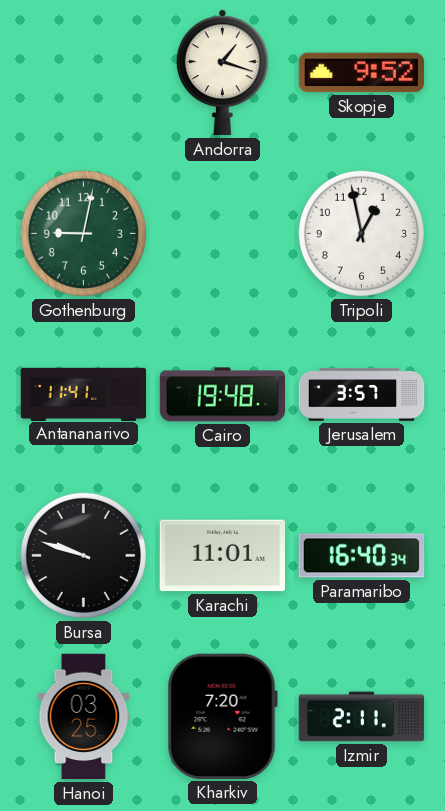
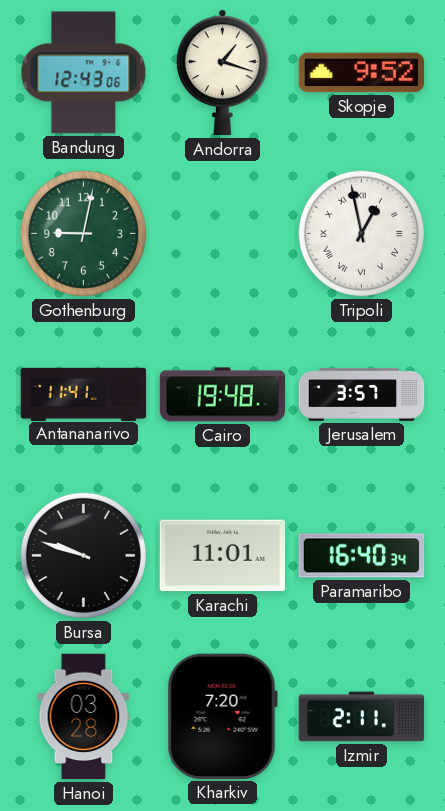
Bandung: none -> 12:43
Tripoli numerals: Arabic -> Roman
Hanoi: 03:25 -> 03:28
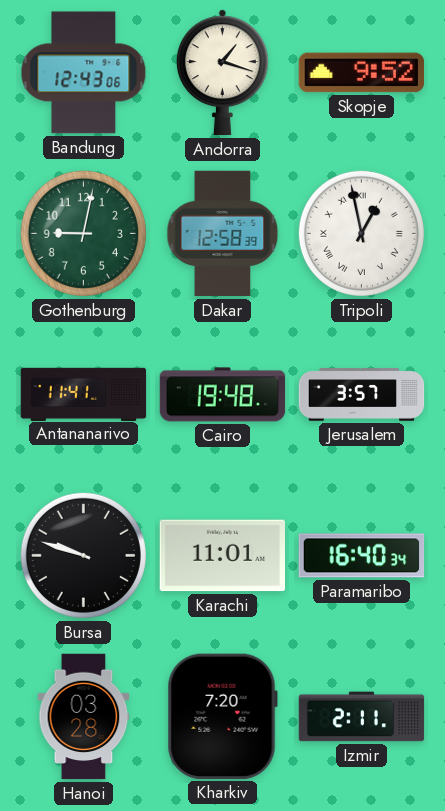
Dakar: none -> 12:58
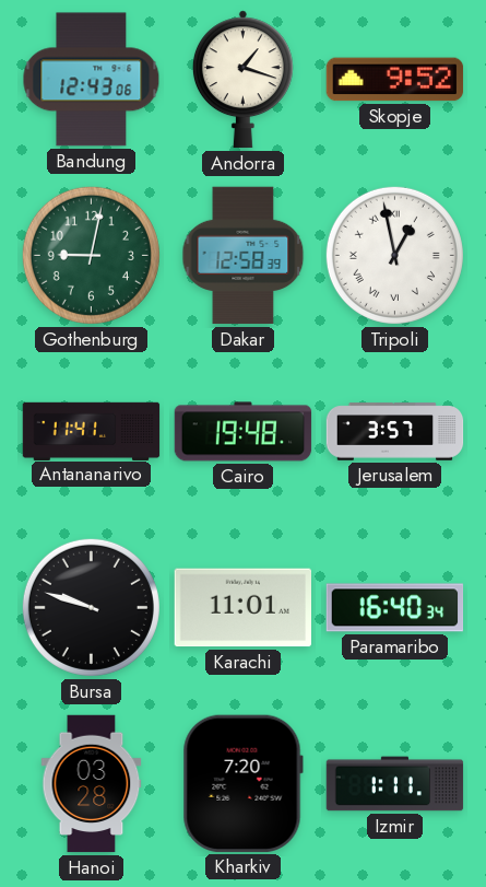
Izmir: 2:11 -> 1:11
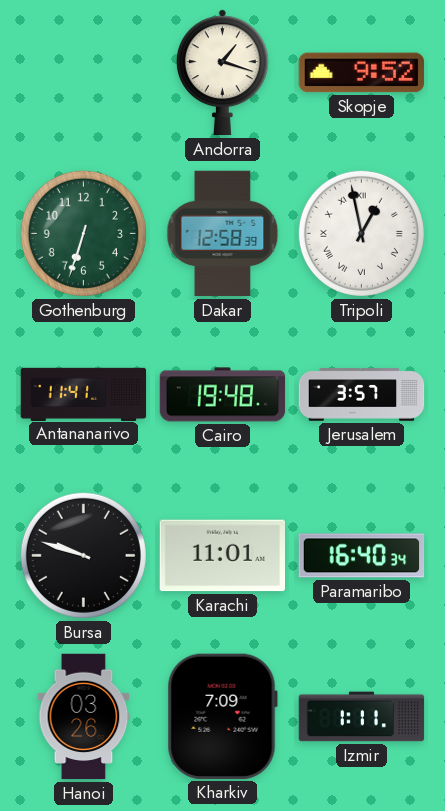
Bandung: 12:43 -> none
Gothenburg: 9:02 -> 6:33
Hanoi: 03:28 -> 03:26
Kharkiv: 7:20 -> 7:09
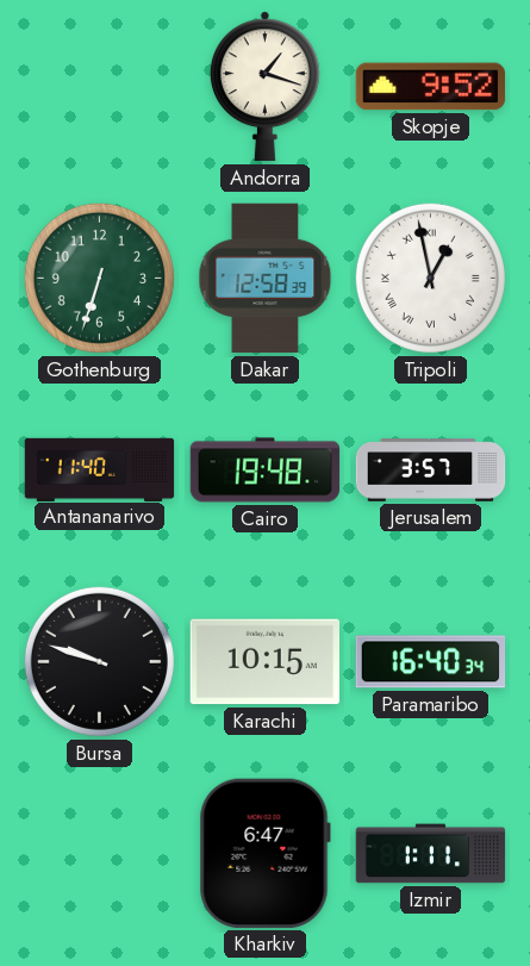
Antananarivo: 11:41 -> 11:40
Karachi: 11:01 -> 10:15
Hanoi: 03:26 -> none
Kharkiv: 7:09 -> 6:47
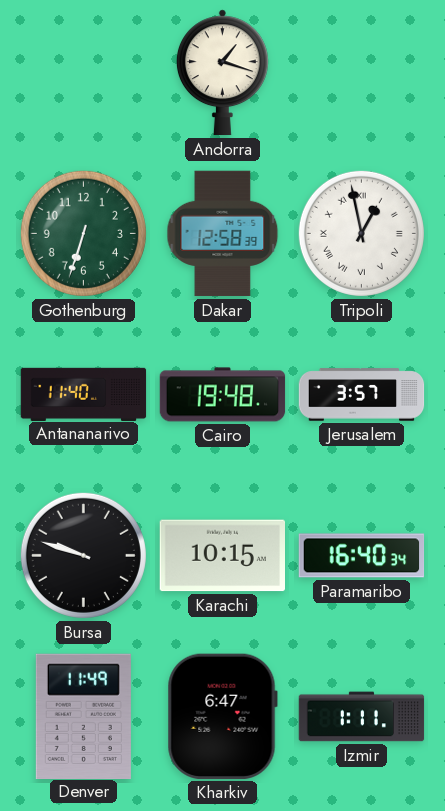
Skopje: 9:52 -> none
Denver: none -> 11:49
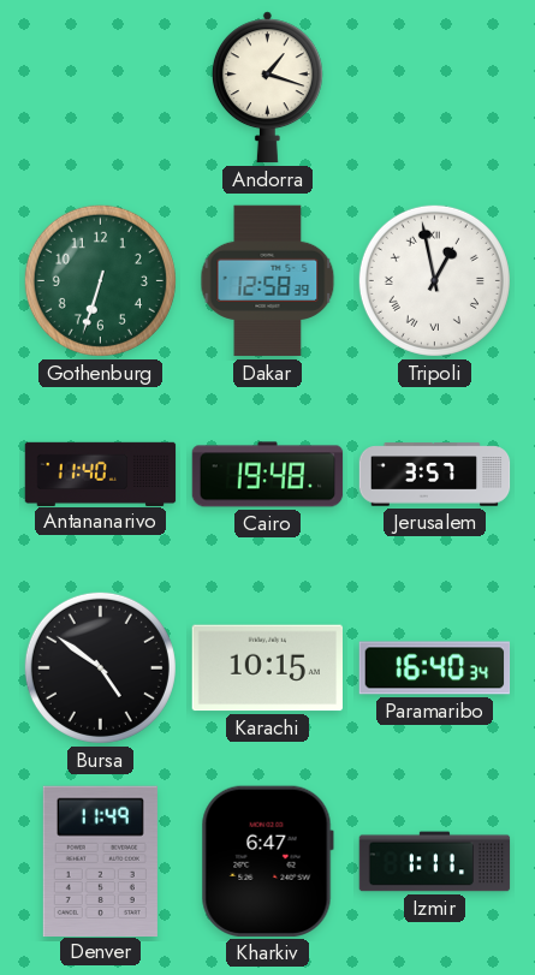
Bursa: 9:48 -> 4:51
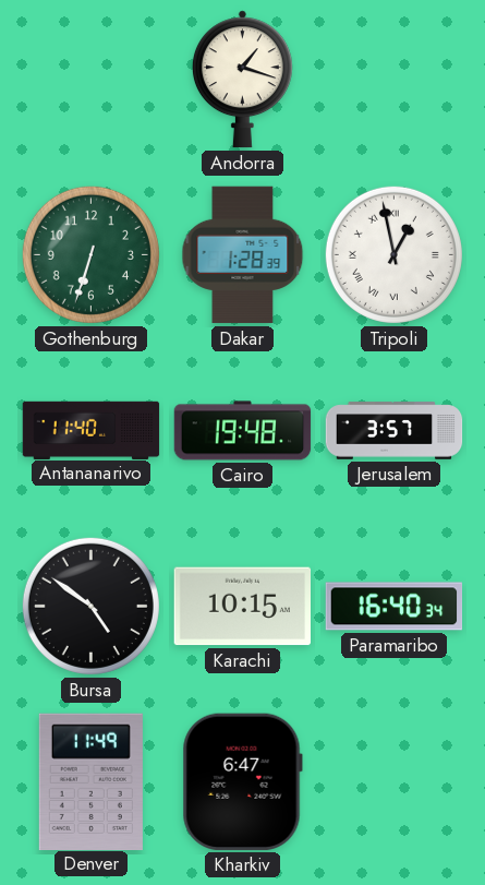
Dakar: 12:58 -> 1:28
Izmir: 1:11 -> none
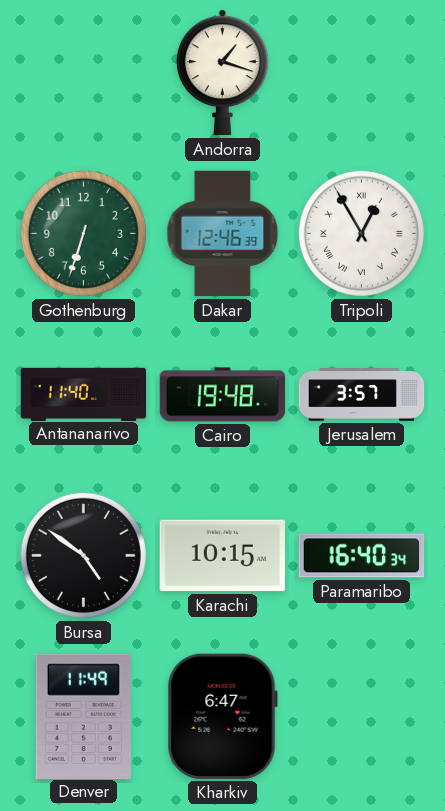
Dakar: 1:28 -> 12:46
Tripoli: 12:58 -> 12:55
